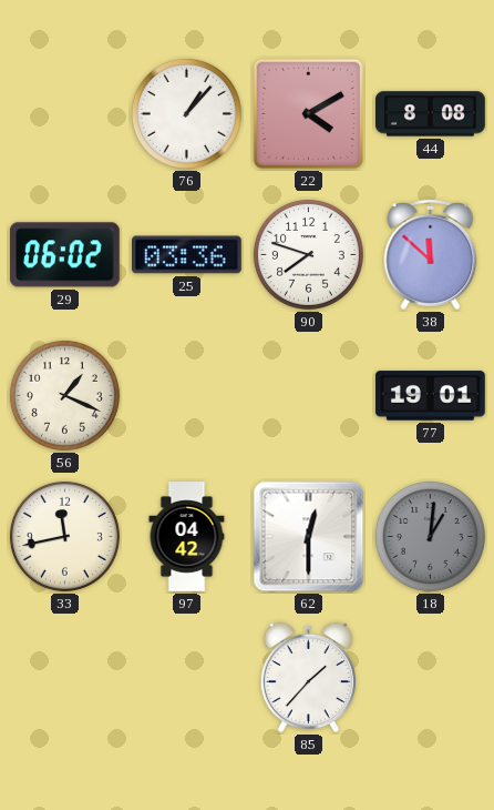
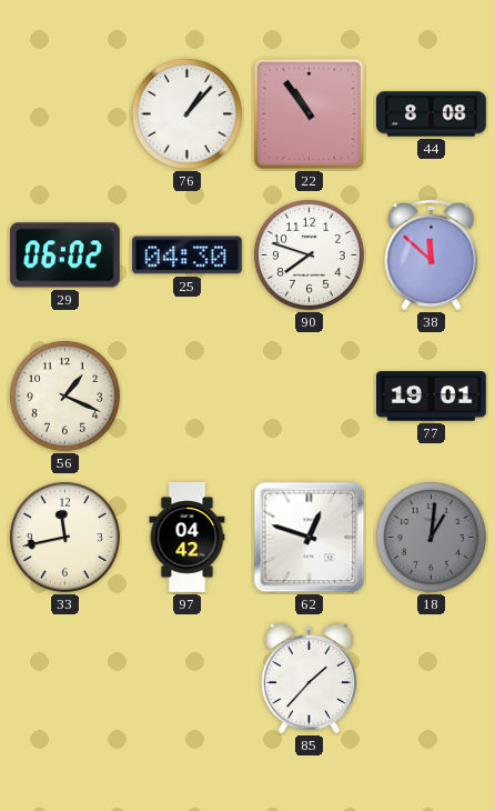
22: 4:10 -> 10:54
25: 03:36 -> 04:30
62: 12:30 -> 12:48
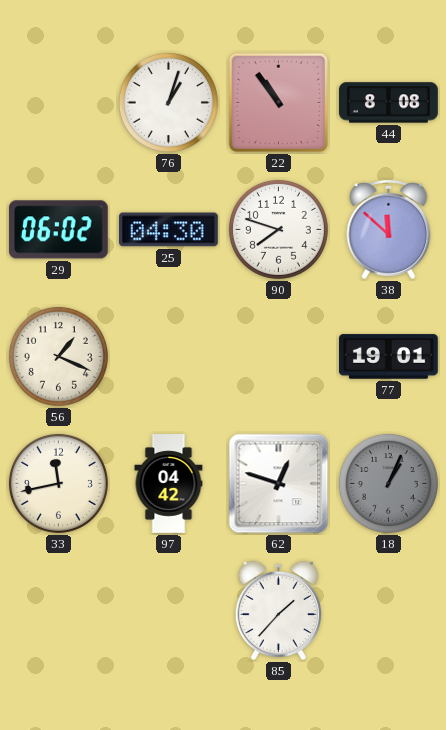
76: 1:07 -> 1:03
18: 1:01 -> 1:04
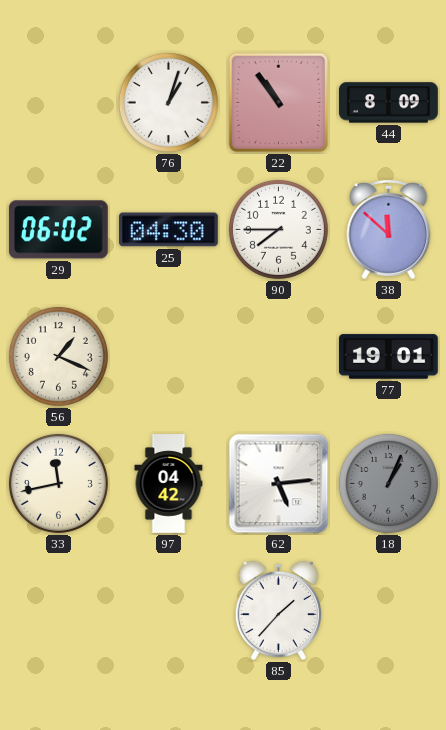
44: 8:08 -> 8:09
90: 7:48 -> 7:45
62: 12:48 -> 5:14
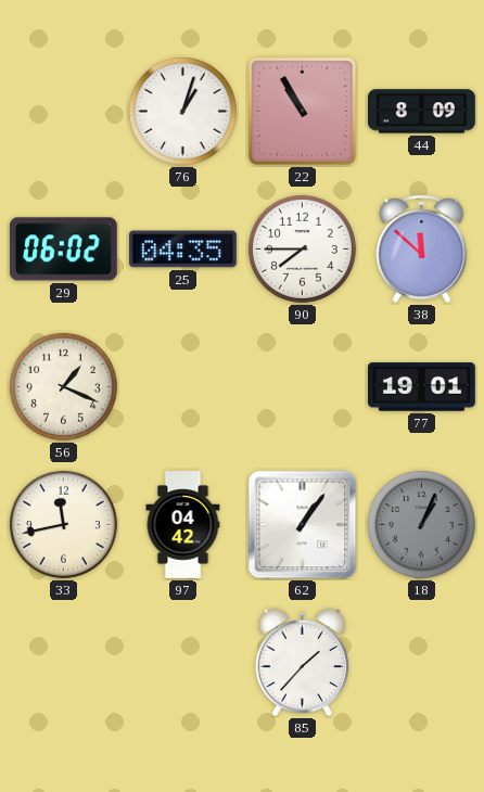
22: 10:54 -> 10:55
25: 04:30 -> 04:35
62: 5:14 -> 1:06
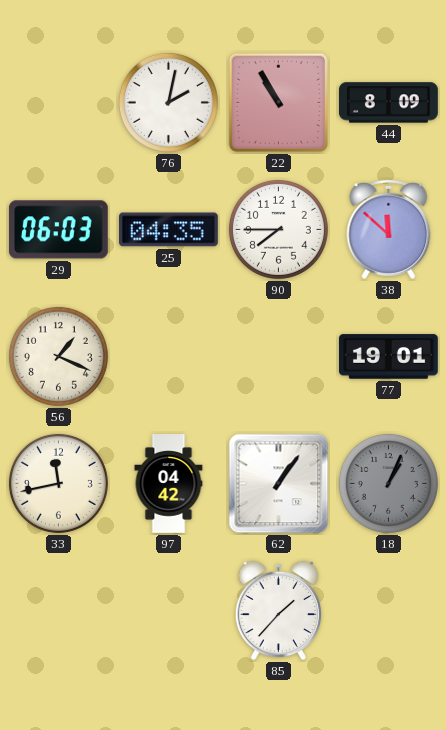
76: 1:03 -> 2:02
29: 06:02 -> 06:03
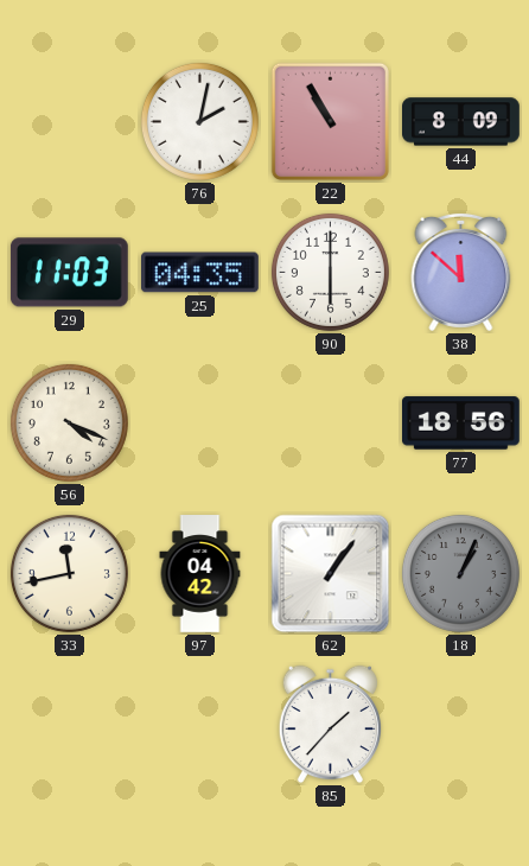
29: 06:03 -> 11:03
90: 7:45 -> 6:00
56: 1:19 -> 4:19
77: 19:01 -> 18:56
